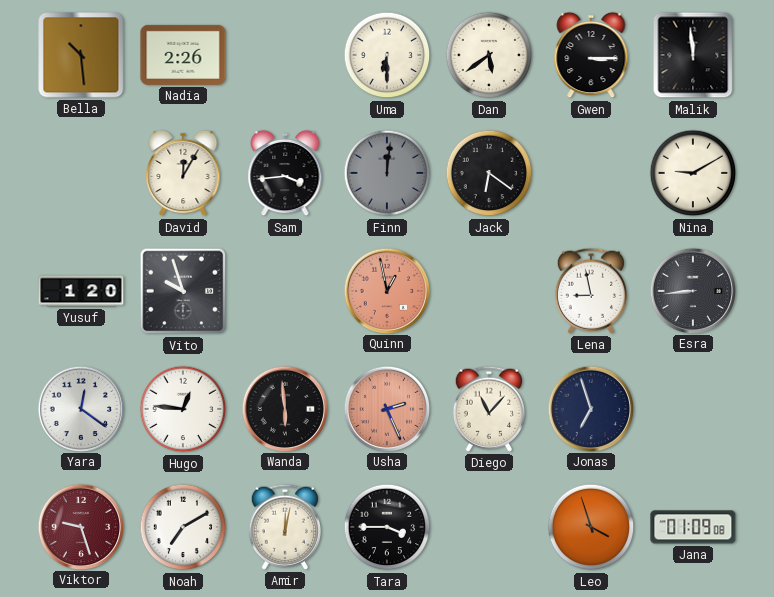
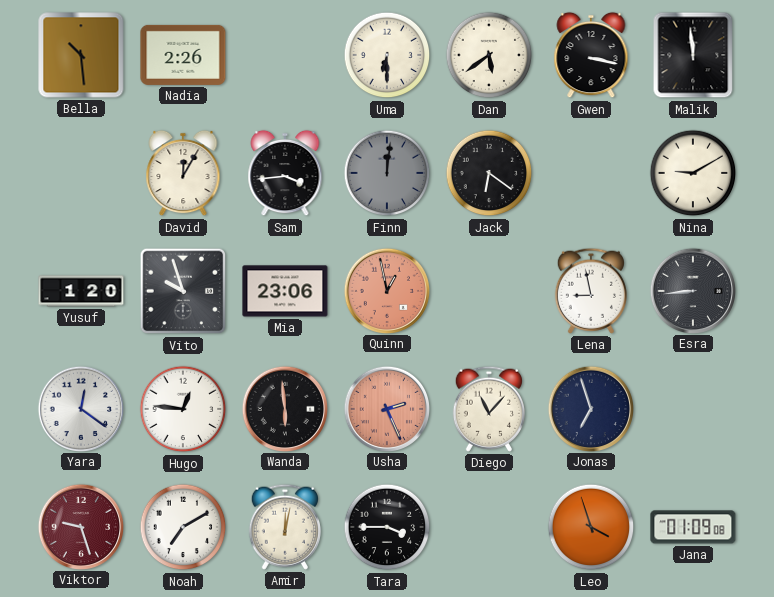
Gwen: 3:15 -> 3:17
Mia: none -> 23:06
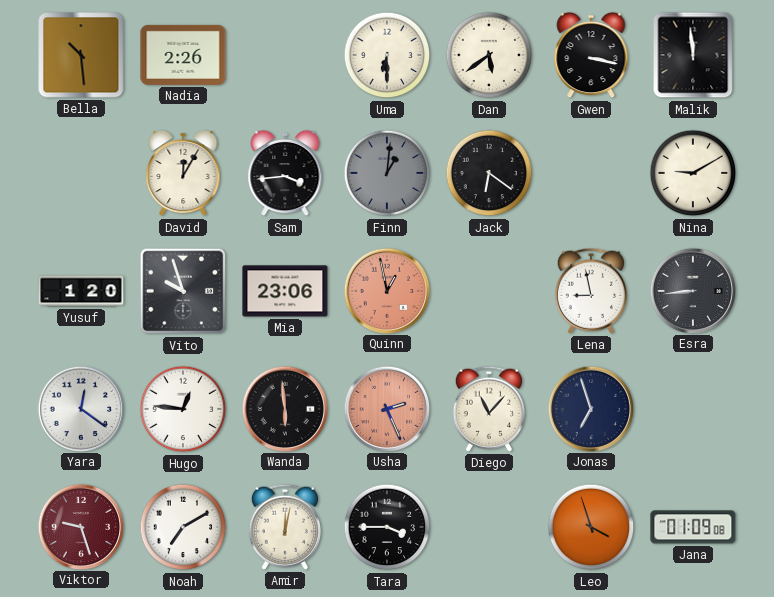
Finn: 12:01 -> 1:01
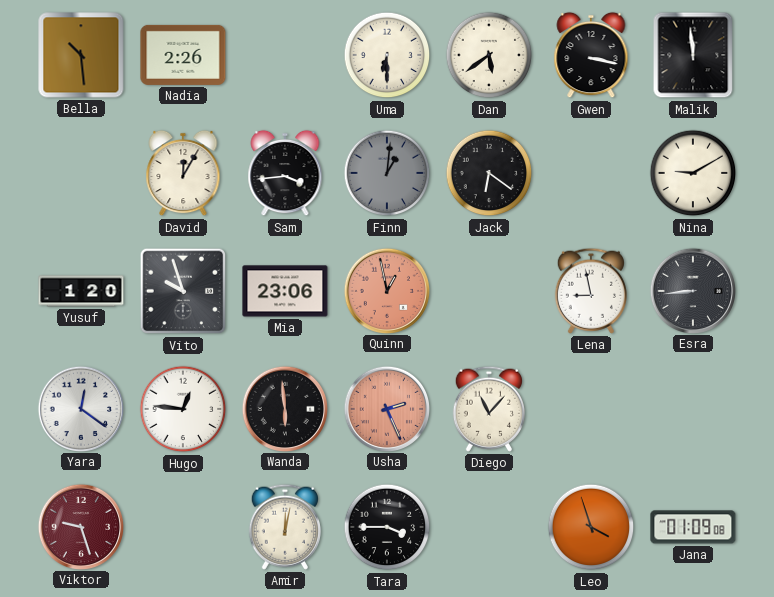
Jonas: 6:57 -> none
Noah: 7:10 -> none
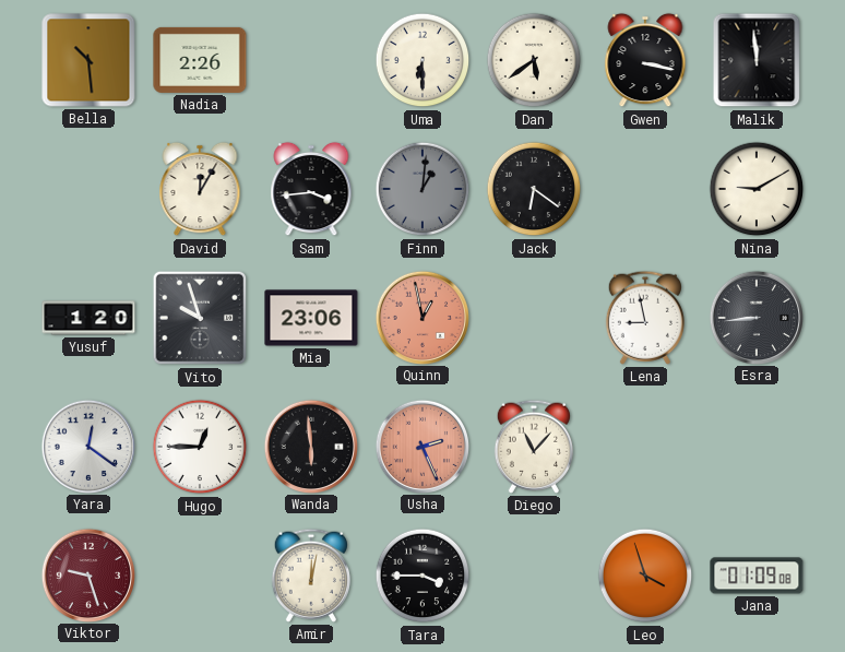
Hugo: 12:46 -> 12:45
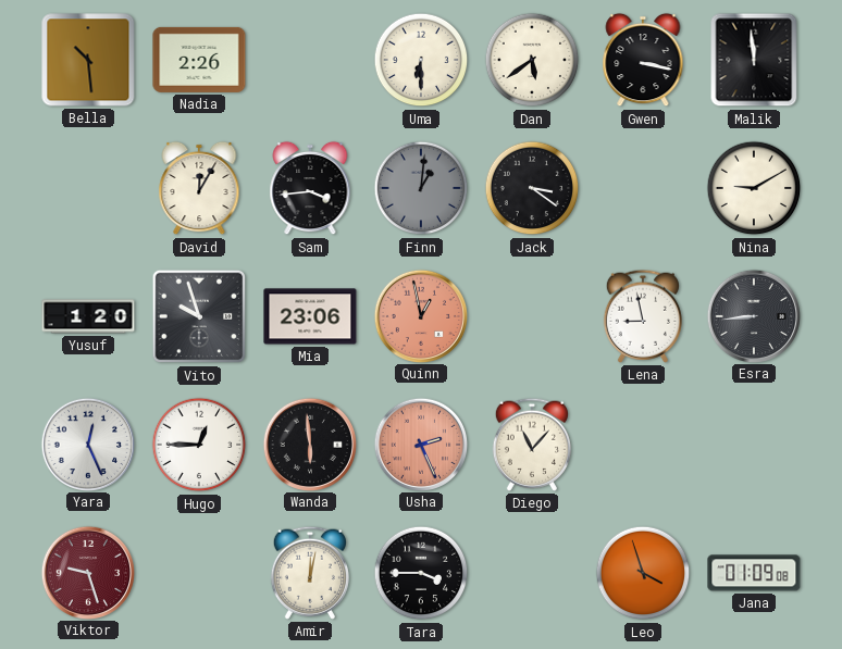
Jack: 6:21 -> 3:21
Yara: 12:21 -> 12:26
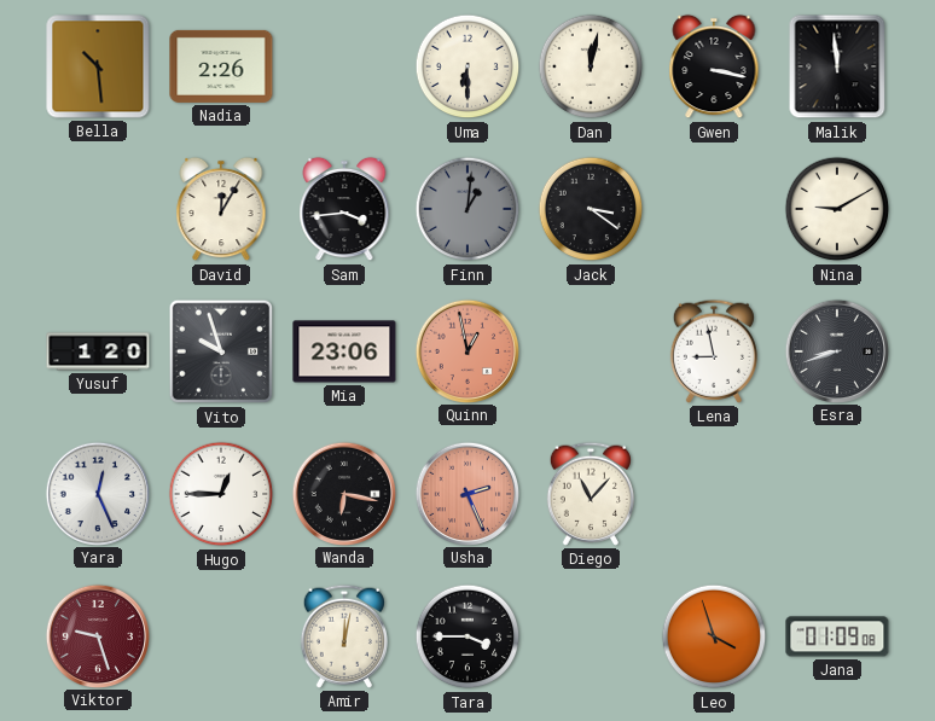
Dan: 5:39 -> 12:02
Esra: 8:44 -> 8:42
Wanda: 5:59 -> 6:17
